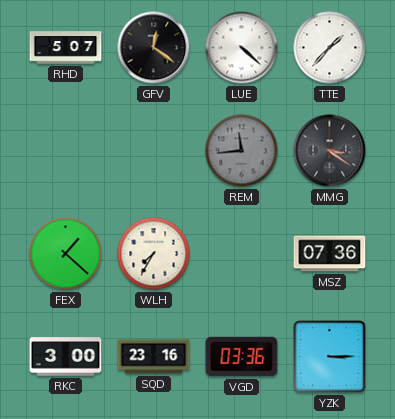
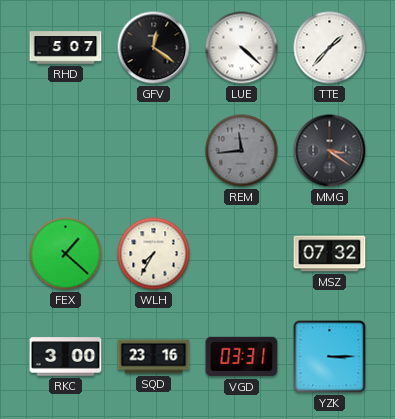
MSZ: 07:36 -> 07:32
VGD: 03:36 -> 03:31
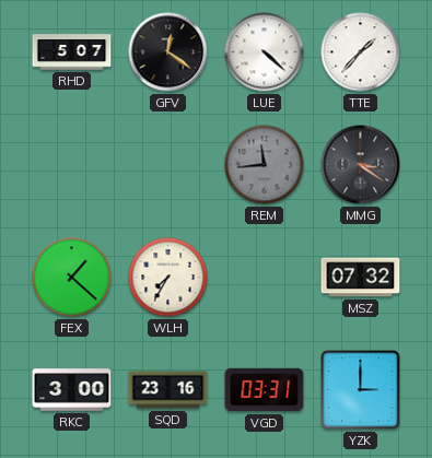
YZK: 3:15 -> 3:00
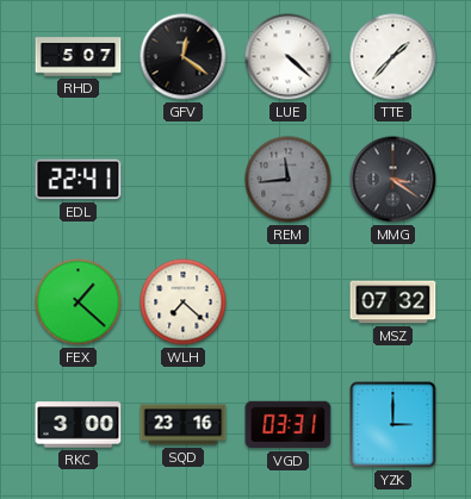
EDL: none -> 22:41
WLH: 7:35 -> 7:22
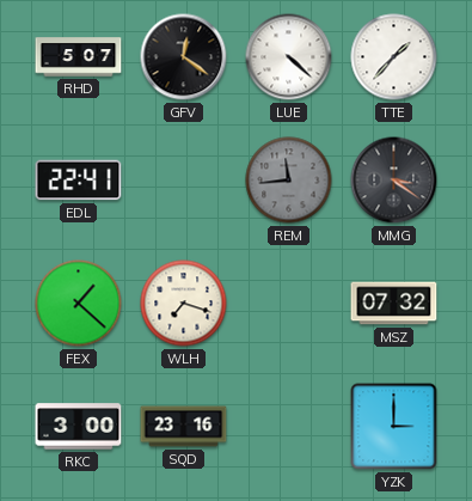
WLH: 7:22 -> 7:18
VGD: 03:31 -> none
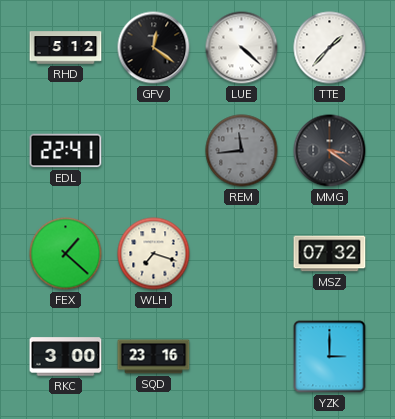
RHD: 5:07 -> 5:12
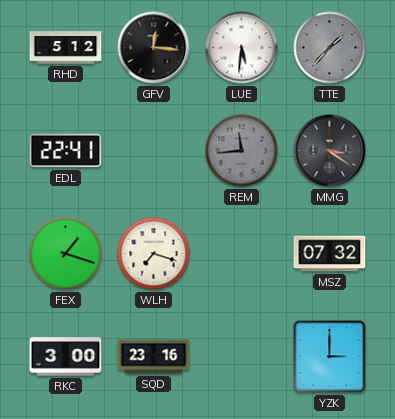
GFV: 12:21 -> 12:16
LUE: 4:22 -> 5:31
TTE dial: white -> grey
FEX: 1:22 -> 1:18
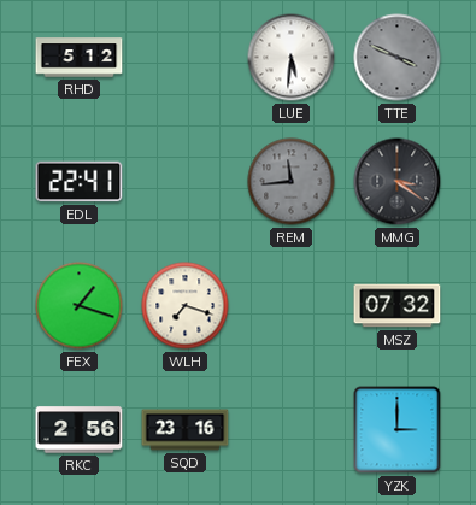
GFV: 12:16 -> none
TTE: 1:37 -> 3:49
RKC: 3:00 -> 2:56
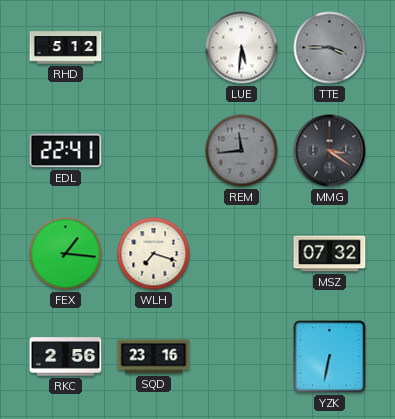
TTE: 3:49 -> 3:45
FEX: 1:18 -> 1:16
YZK: 3:00 -> 6:32
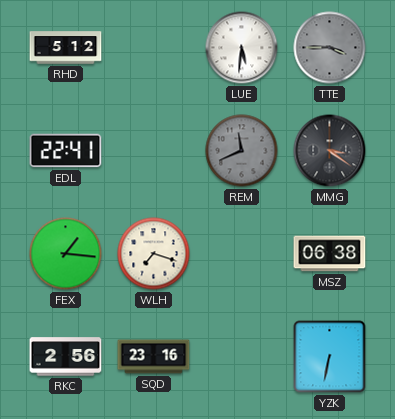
REM: 11:44 -> 11:41
MSZ: 07:32 -> 06:38
